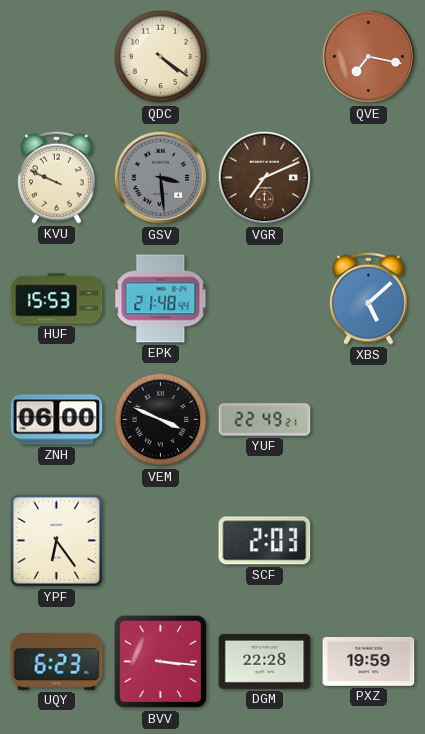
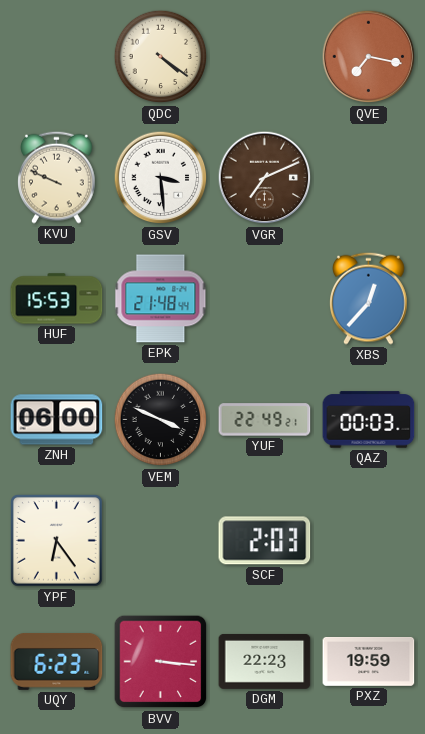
GSV dial: grey -> white
XBS: 5:08 -> 12:37
QAZ: none -> 00:03
DGM: 22:28 -> 22:23
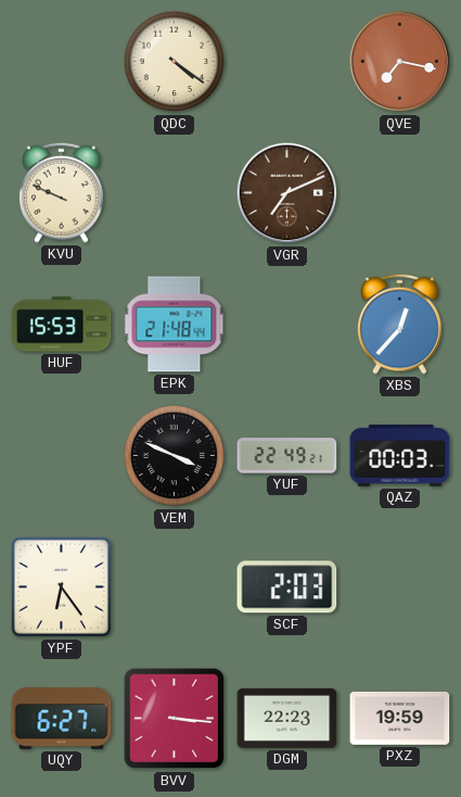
GSV: 3:29 -> none
ZNH: 06:00 -> none
UQY: 6:23 -> 6:27
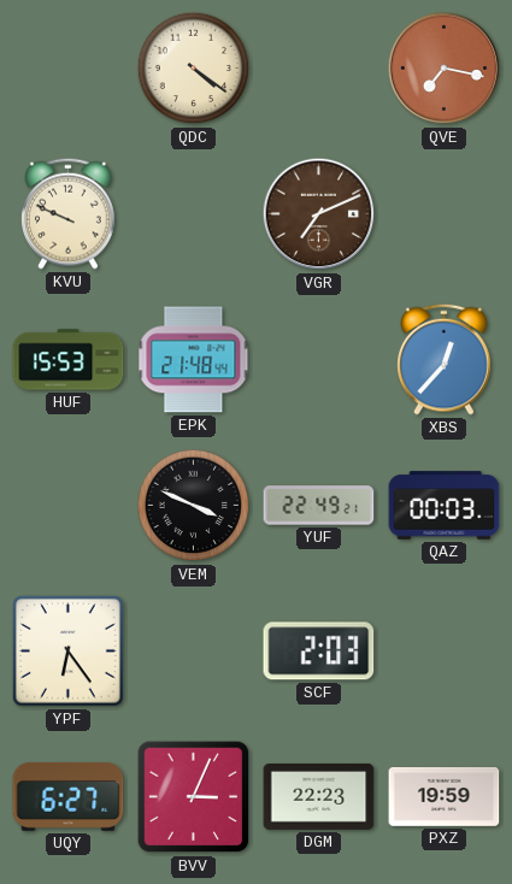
BVV: 3:16 -> 3:04
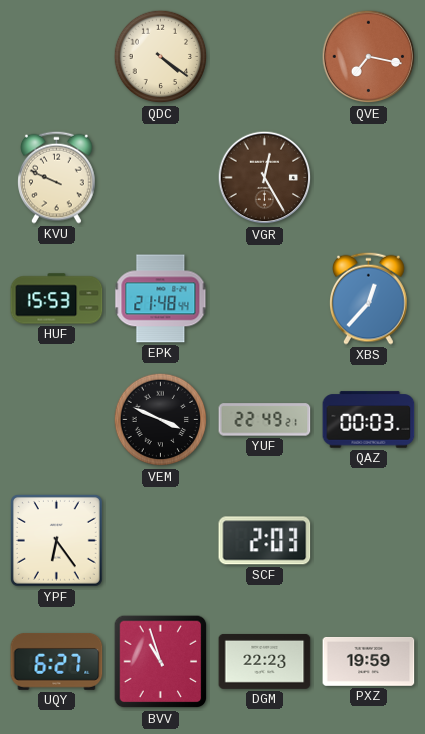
VGR: 7:11 -> 12:25
BVV: 3:04 -> 10:57
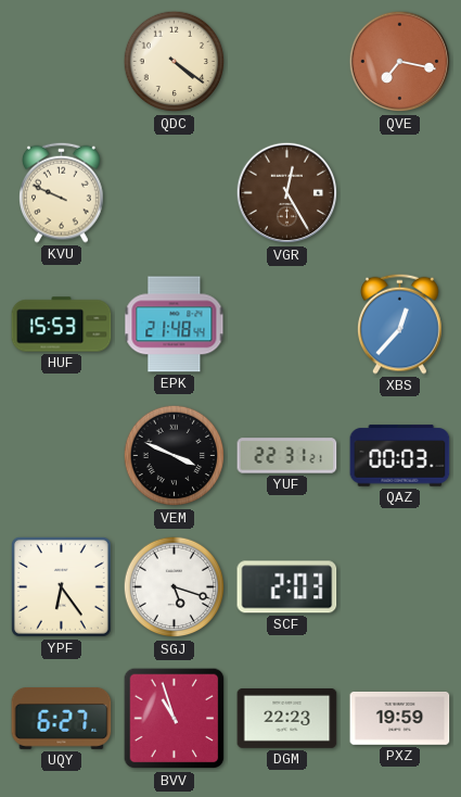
YUF: 22:49 -> 22:31
SGJ: none -> 5:18
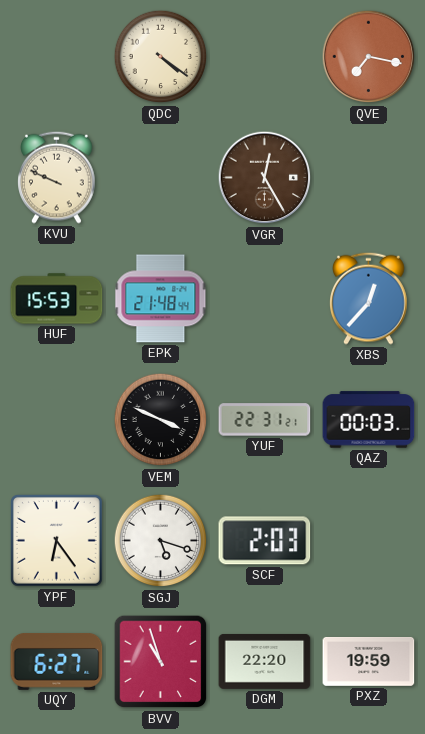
DGM: 22:23 -> 22:20
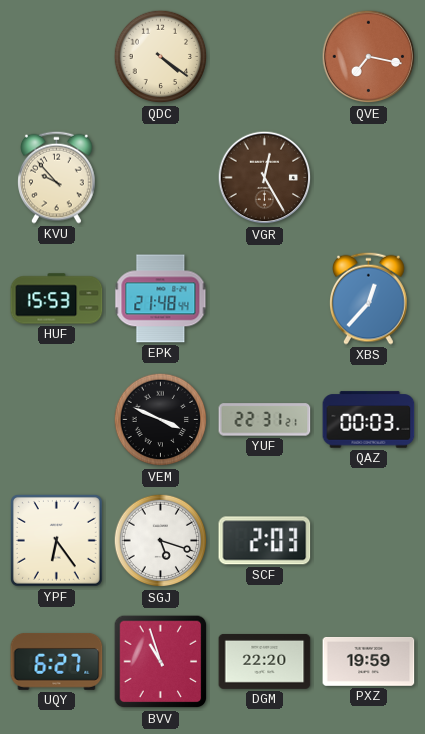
KVU: 9:49 -> 9:53
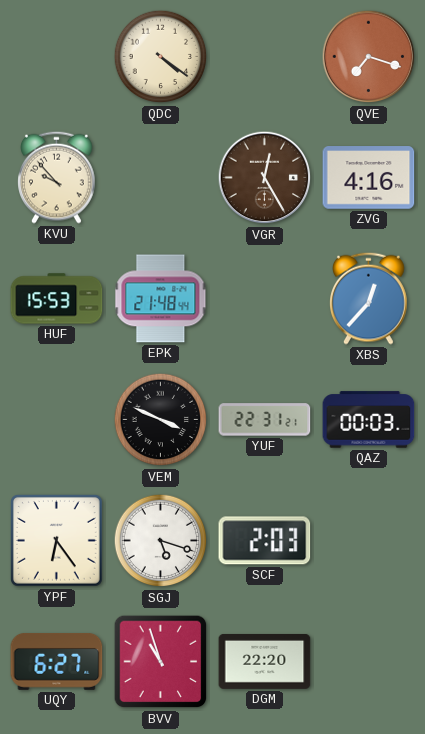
QVE: 7:17 -> 7:18
ZVG: none -> 4:16
PXZ: 19:59 -> none
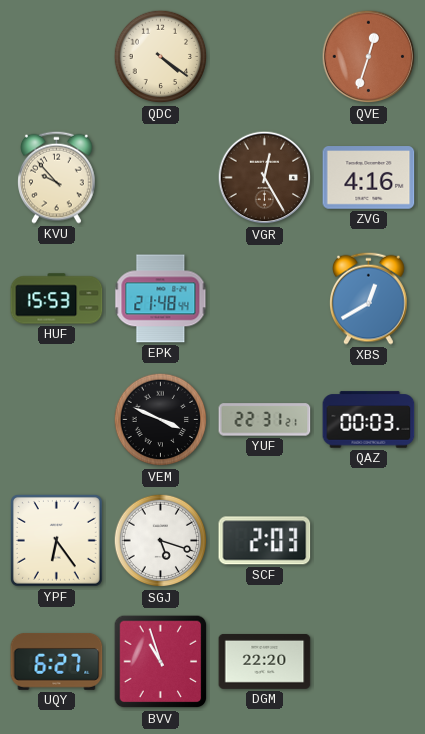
QVE: 7:18 -> 12:33
XBS: 12:37 -> 12:40
